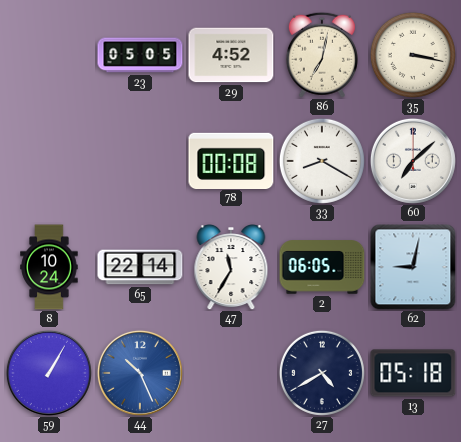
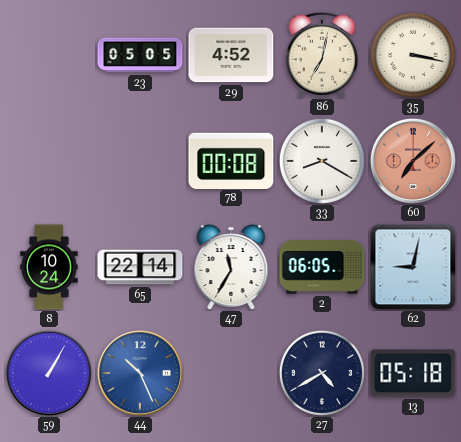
60 dial: white -> salmon
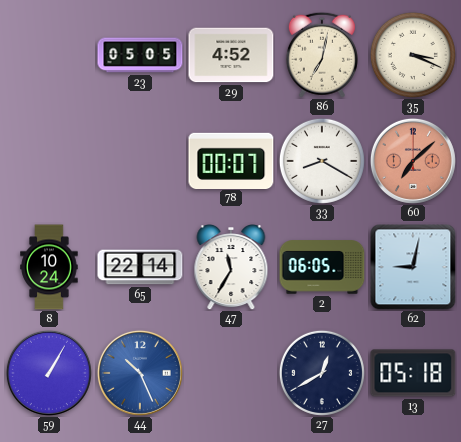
35: 3:17 -> 3:19
78: 00:08 -> 00:07
27: 4:40 -> 12:40
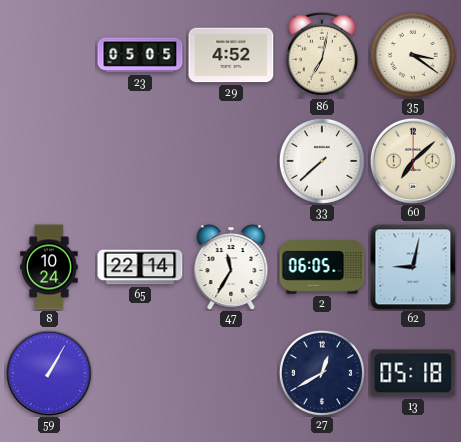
35: 3:19 -> 3:21
78: 00:07 -> none
33: 8:20 -> 7:38
60 dial: salmon -> cream
44: 10:26 -> none
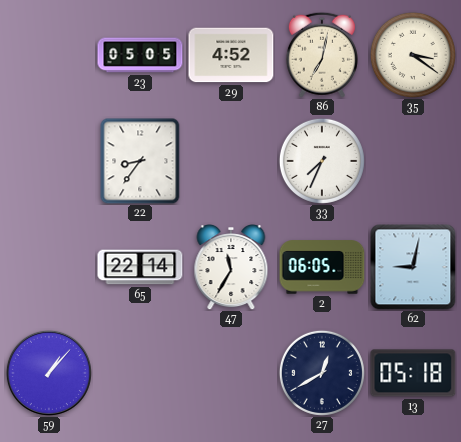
22: none -> 8:36
33: 7:38 -> 7:34
60: 7:08 -> none
8: 10:24 -> none
59: 1:05 -> 1:07
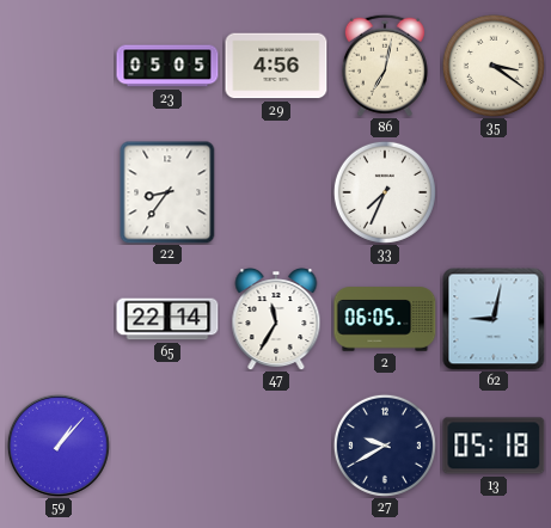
29: 4:52 -> 4:56
27: 12:40 -> 9:40
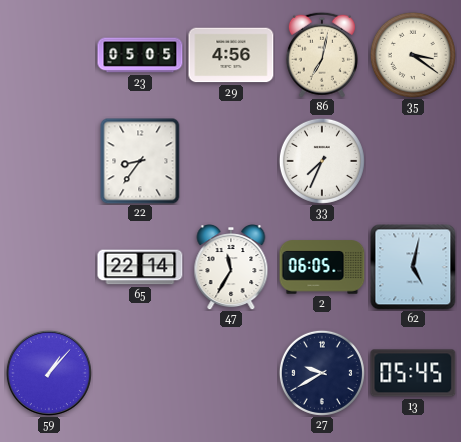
62: 9:02 -> 5:02
13: 05:18 -> 05:45
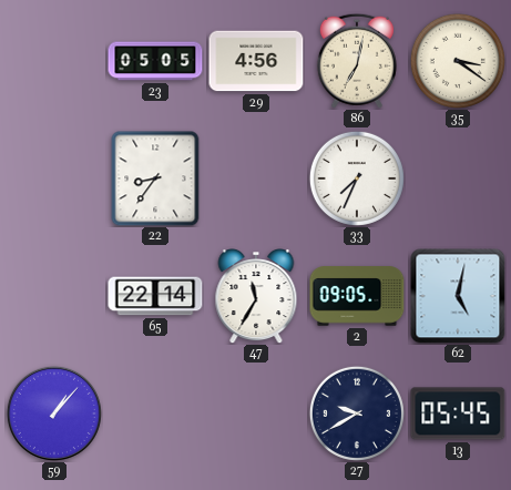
2: 06:05 -> 09:05
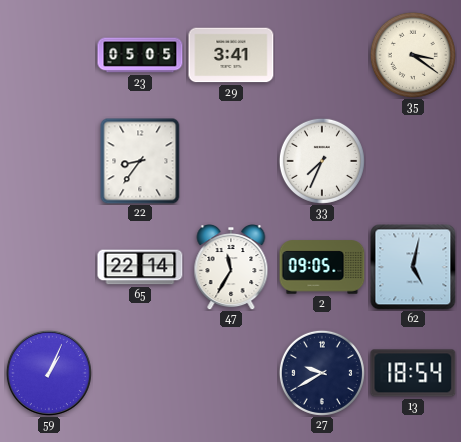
29: 4:56 -> 3:41
86: 7:02 -> none
59: 1:07 -> 1:04
13: 05:45 -> 18:54
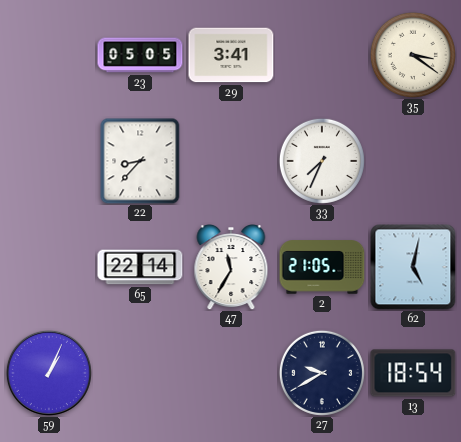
22: 8:36 -> 8:37
2: 09:05 -> 21:05
